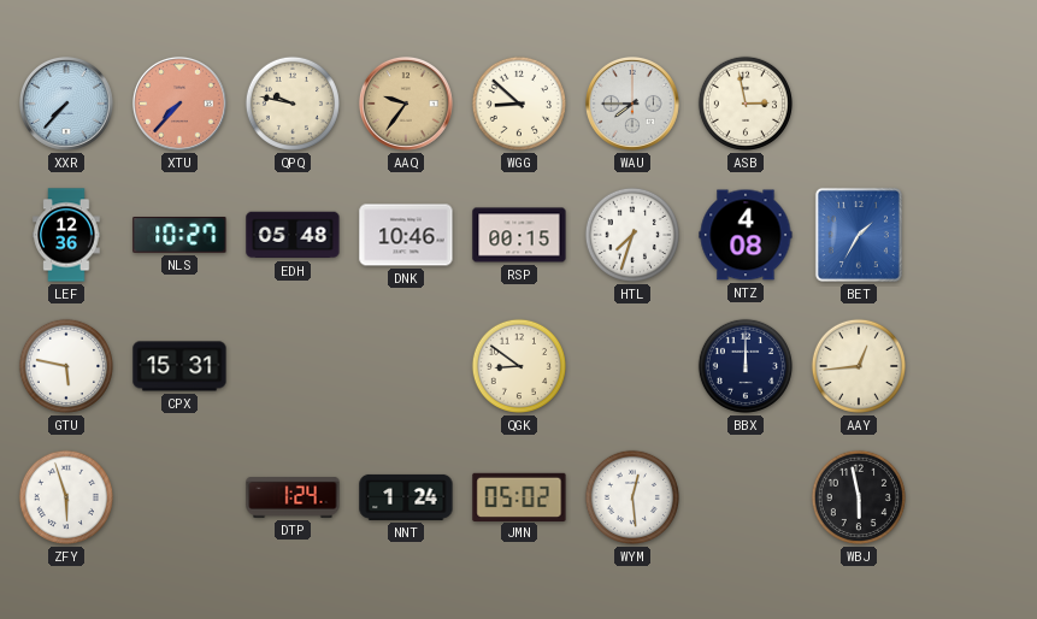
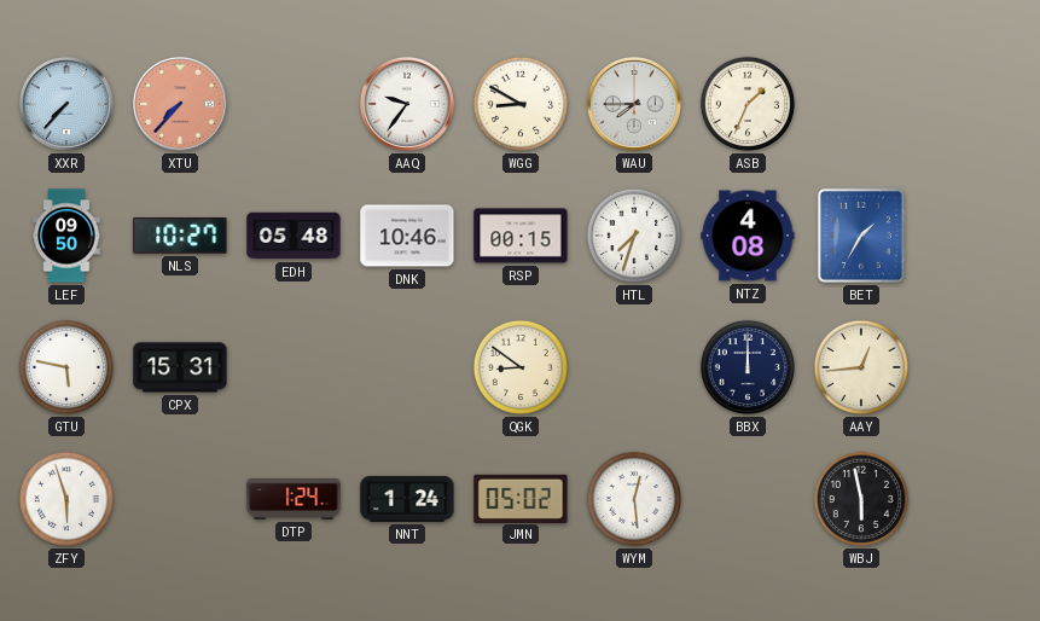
QPQ: 9:47 -> none
AAQ dial: champagne -> white
WGG: 8:52 -> 8:50
ASB: 2:58 -> 1:34
LEF: 12:36 -> 09:50
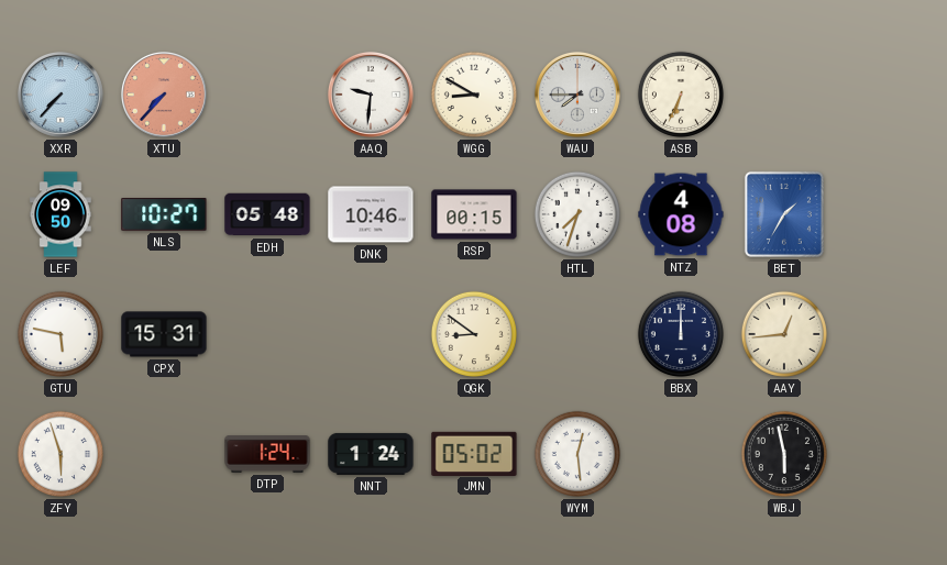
AAQ: 9:36 -> 9:31
ASB: 1:34 -> 6:34
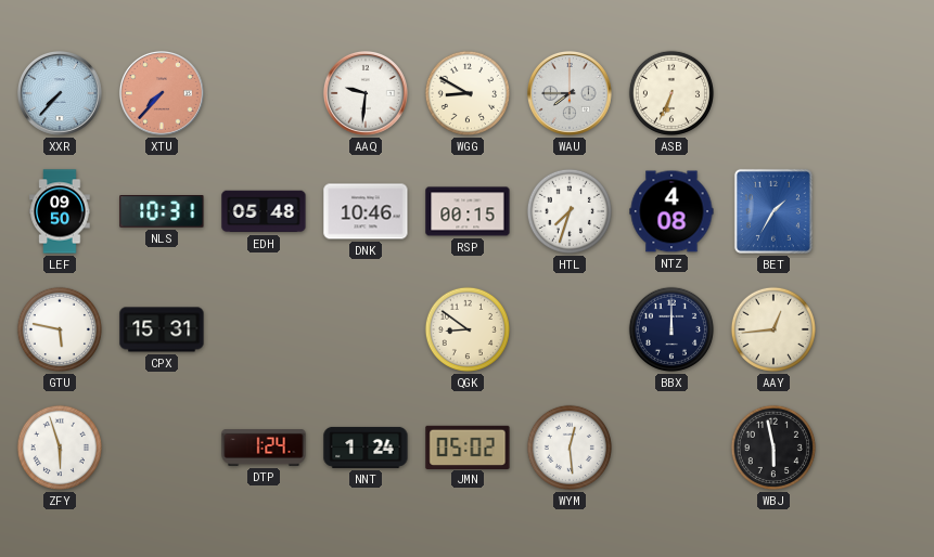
NLS: 10:27 -> 10:31
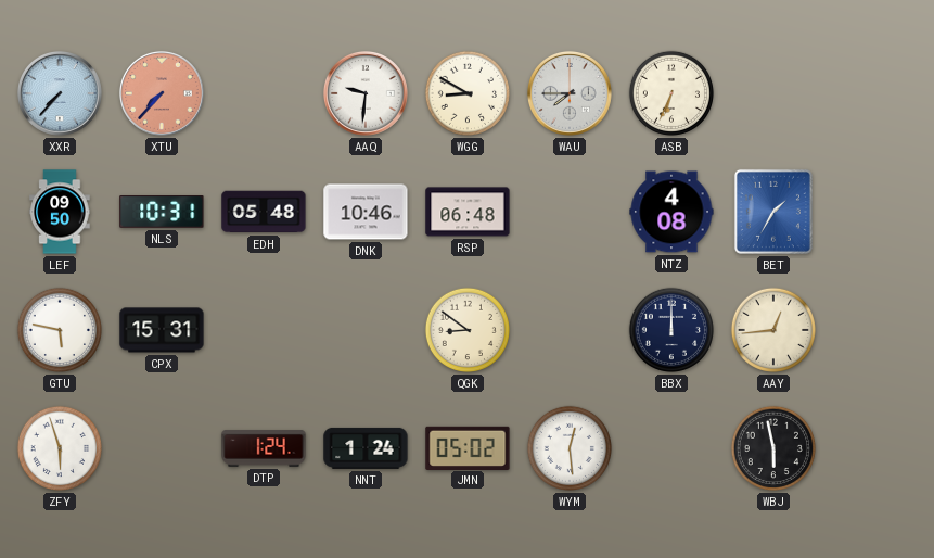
RSP: 00:15 -> 06:48
HTL: 7:33 -> none
